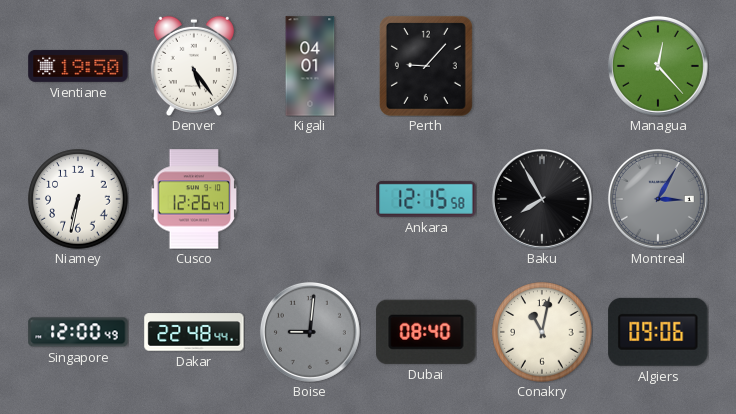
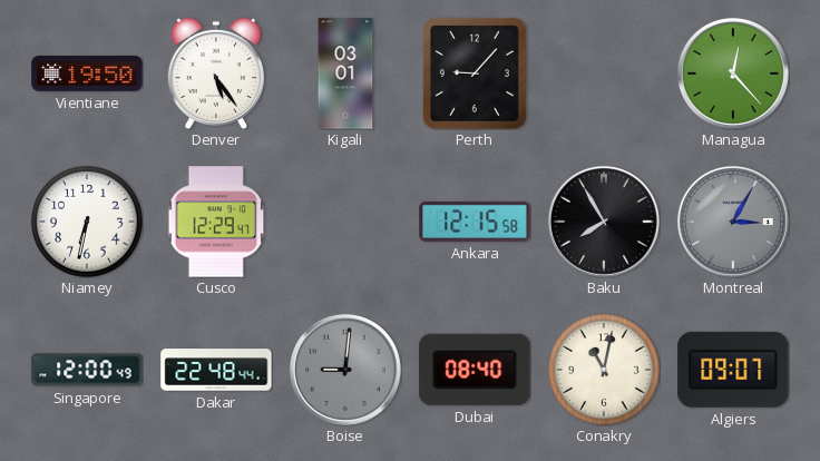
Kigali: 04:01 -> 03:01
Cusco: 12:26 -> 12:29
Algiers: 09:06 -> 09:07
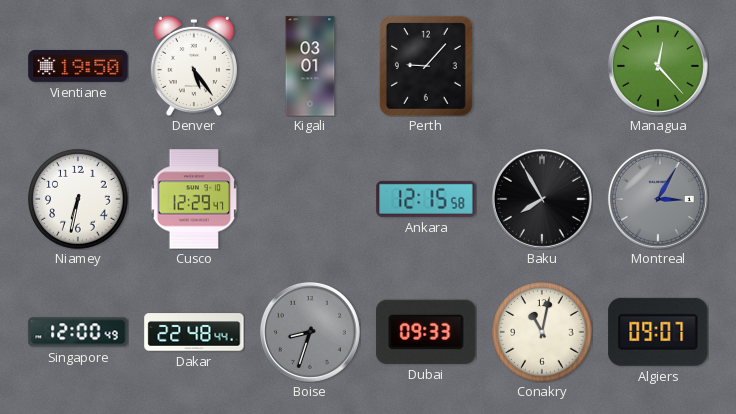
Boise: 9:01 -> 8:33
Dubai: 08:40 -> 09:33
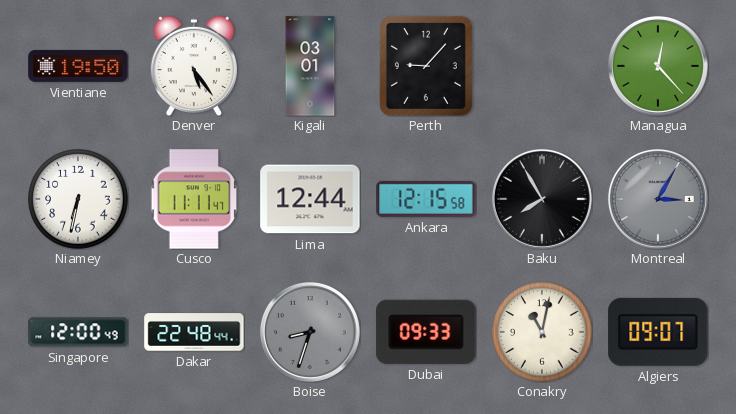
Cusco: 12:29 -> 11:11
Lima: none -> 12:44
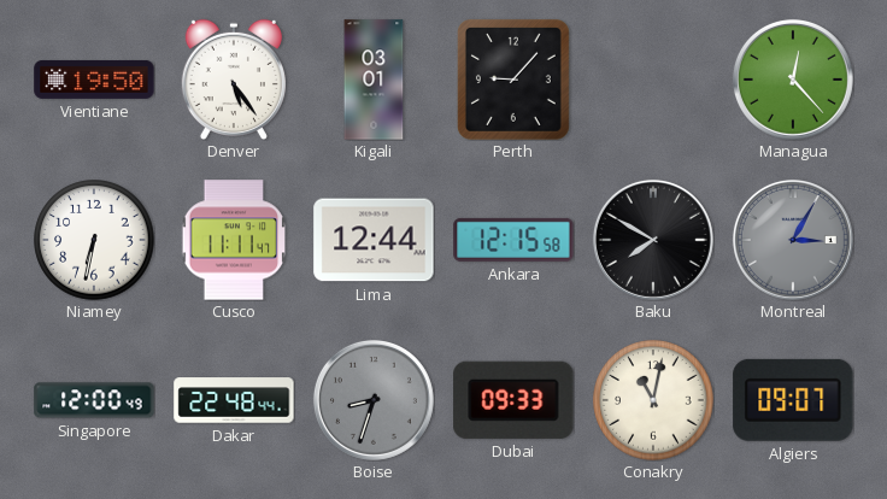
Baku: 7:55 -> 7:50
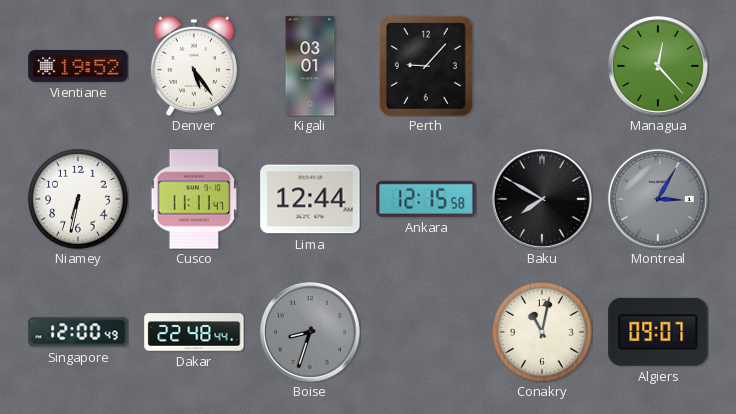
Vientiane: 19:50 -> 19:52
Dubai: 09:33 -> none
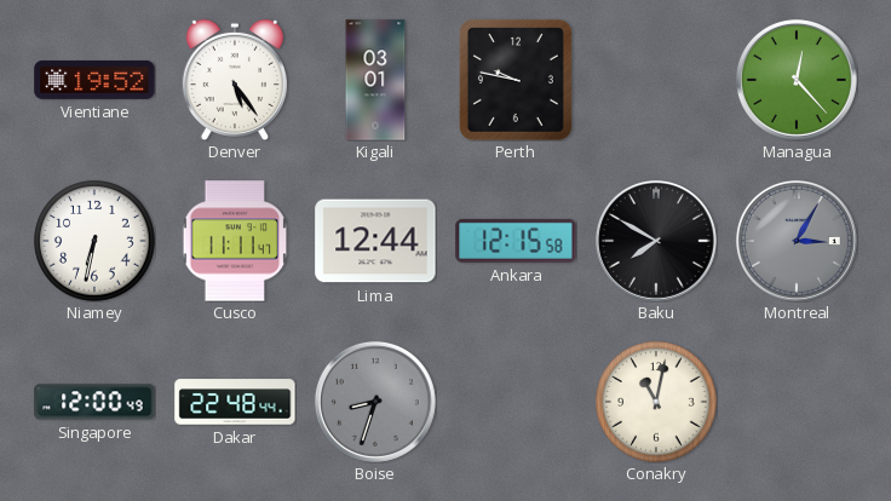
Perth: 9:07 -> 9:47
Algiers: 09:07 -> none
